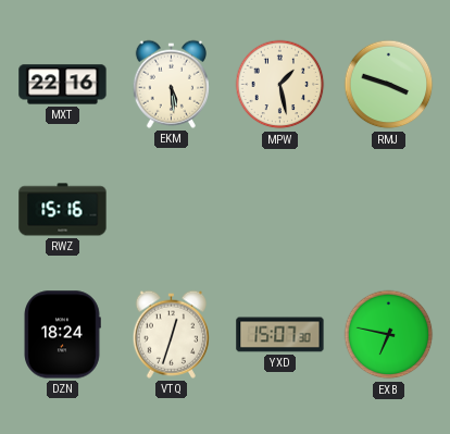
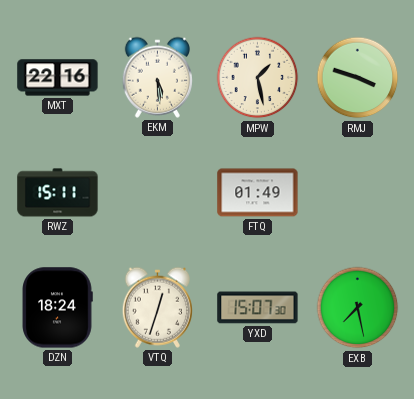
RWZ: 15:16 -> 15:11
FTQ: none -> 01:49
EXB: 6:47 -> 7:28
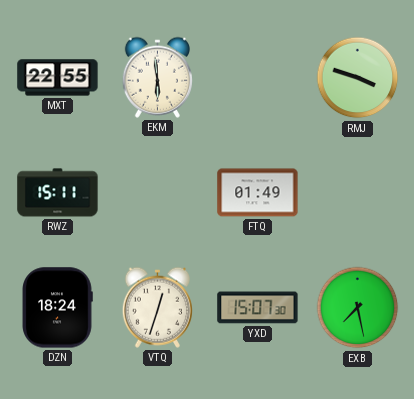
MXT: 22:16 -> 22:55
EKM: 5:29 -> 5:59
MPW: 1:28 -> none
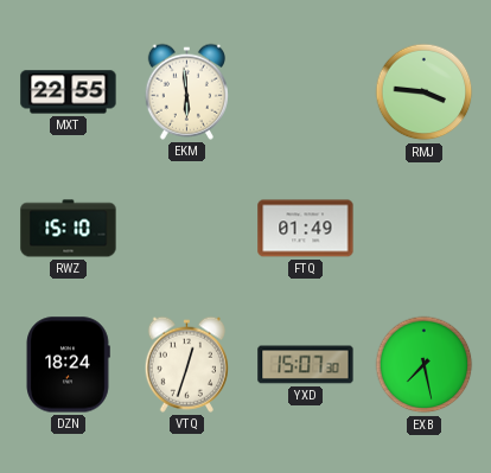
RMJ: 3:48 -> 3:46
RWZ: 15:11 -> 15:10
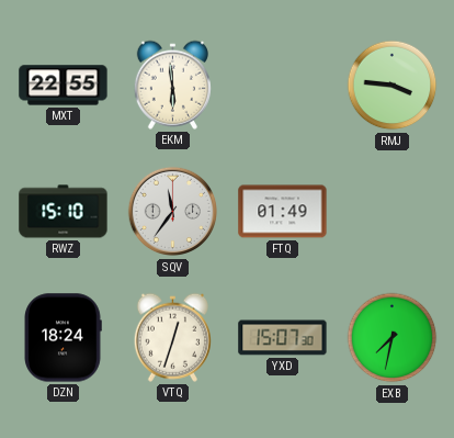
SQV: none -> 11:36
EXB: 7:28 -> 7:32
